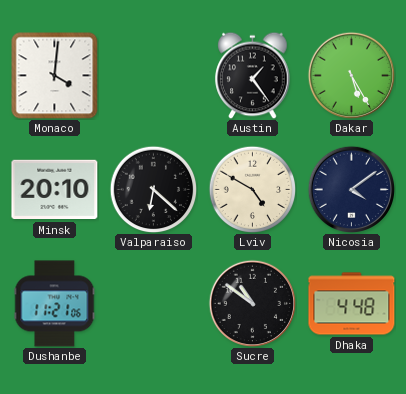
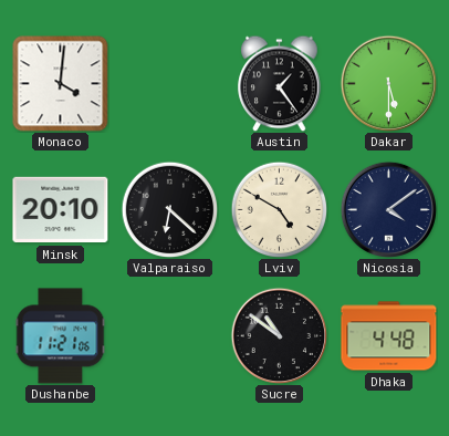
Dakar: 5:25 -> 5:30
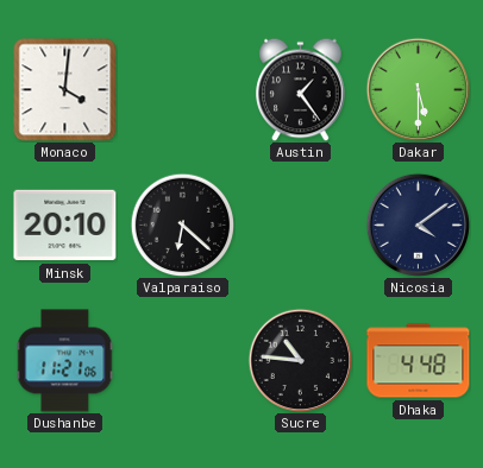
Lviv: 4:50 -> none
Sucre: 10:51 -> 10:46
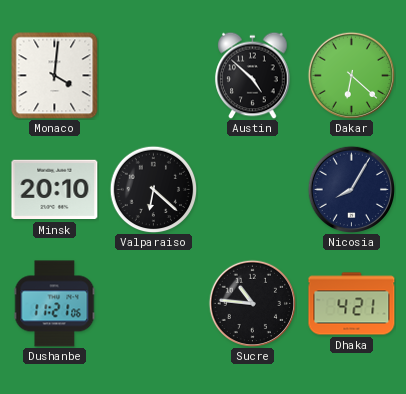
Austin: 1:24 -> 4:52
Dakar: 5:30 -> 6:22
Nicosia: 4:09 -> 8:05
Dhaka: 4:48 -> 4:21
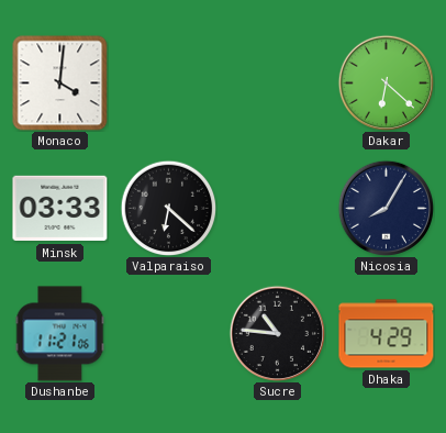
Austin: 4:52 -> none
Minsk: 20:10 -> 03:33
Dhaka: 4:21 -> 4:29
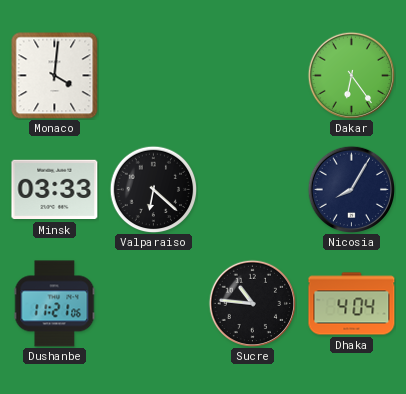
Dakar: 6:22 -> 6:24
Dhaka: 4:29 -> 4:04
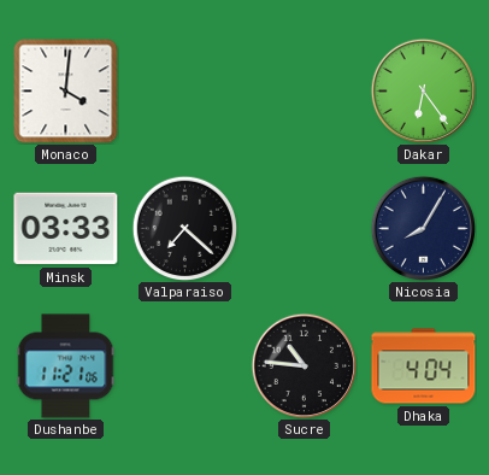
Valparaiso: 6:22 -> 7:22
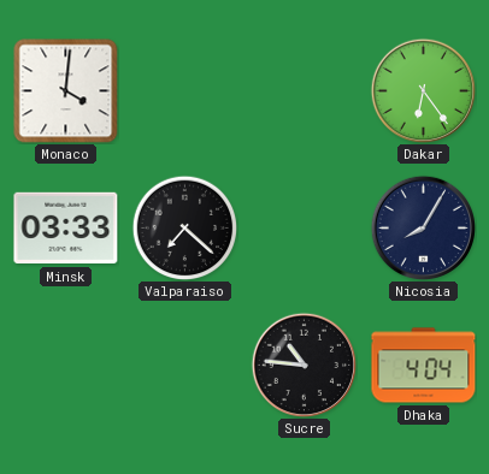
Dushanbe: 11:21 -> none
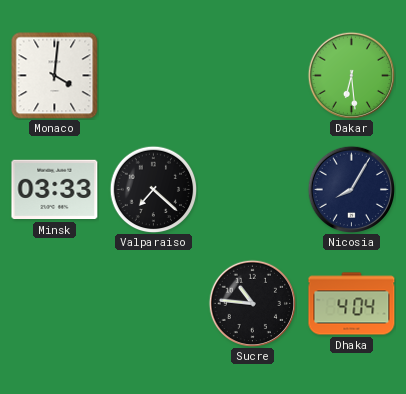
Dakar: 6:24 -> 6:29
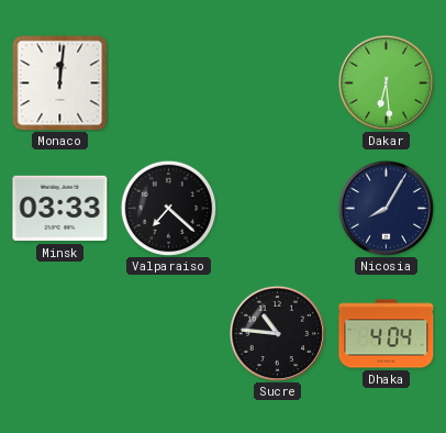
Monaco: 4:01 -> 12:01
